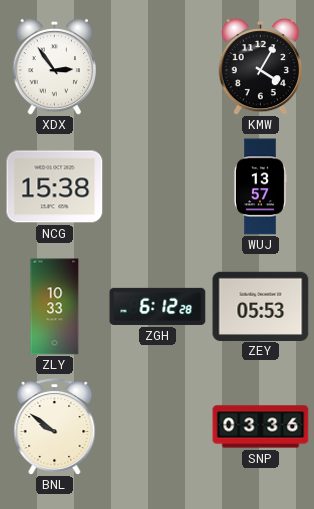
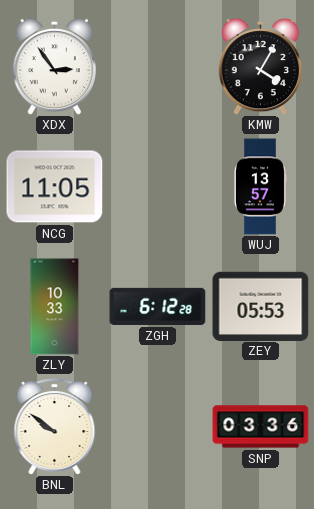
NCG: 15:38 -> 11:05
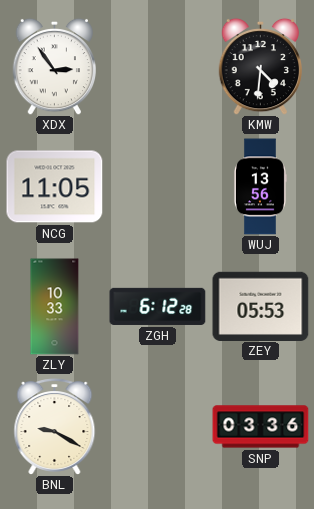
KMW: 4:05 -> 4:31
WUJ: 13:57 -> 13:56
BNL: 9:51 -> 9:20
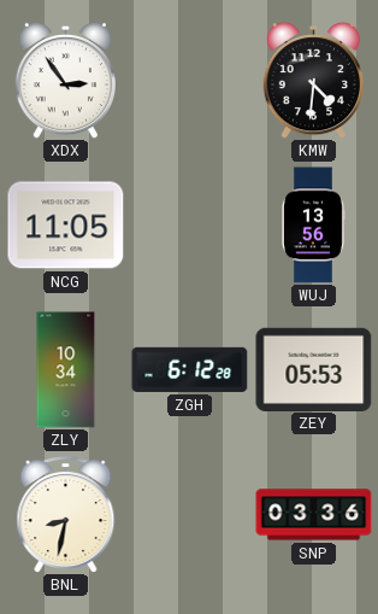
ZLY: 10:33 -> 10:34
BNL: 9:20 -> 8:32
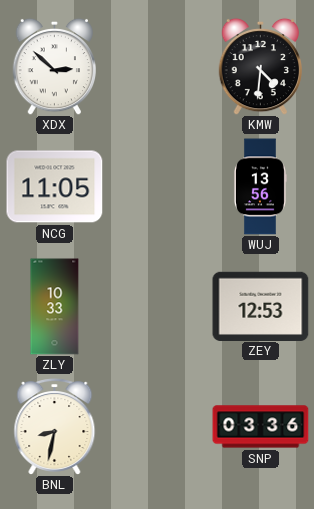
XDX: 2:54 -> 2:52
ZLY: 10:34 -> 10:33
ZGH: 6:12 -> none
ZEY: 05:53 -> 12:53
